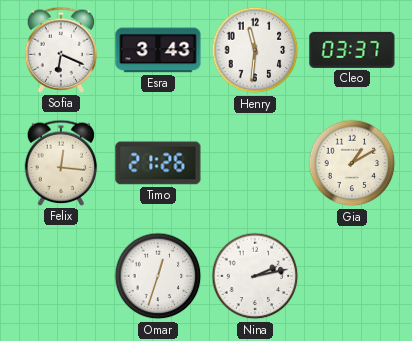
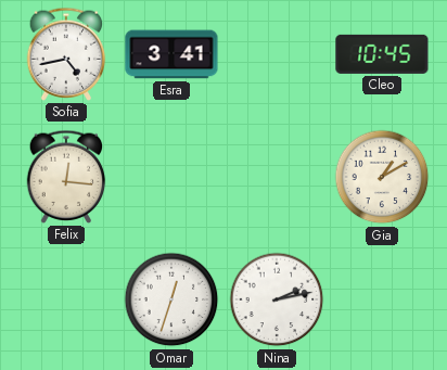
Sofia: 6:19 -> 4:43
Esra: 3:43 -> 3:41
Henry: 11:31 -> none
Cleo: 03:37 -> 10:45
Timo: 21:26 -> none
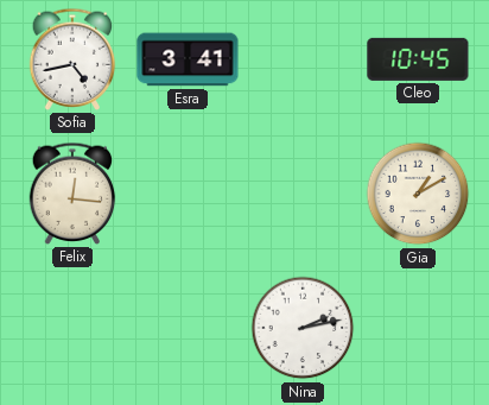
Omar: 12:33 -> none
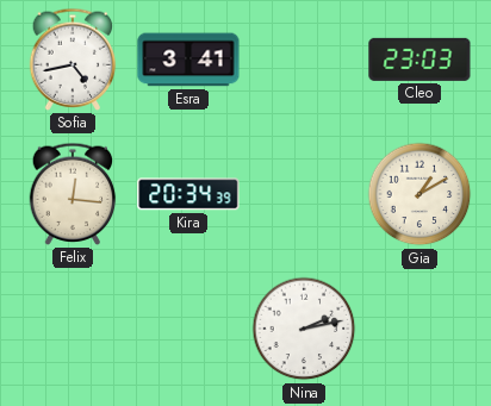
Cleo: 10:45 -> 23:03
Kira: none -> 20:34
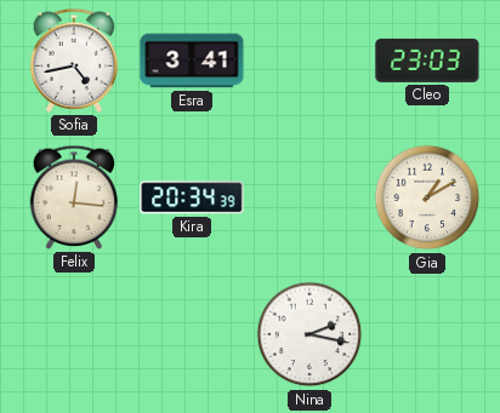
Nina: 2:13 -> 2:17
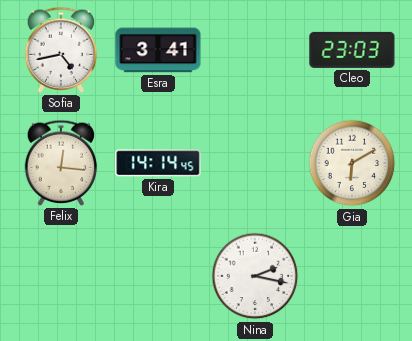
Kira: 20:34 -> 14:14
Gia: 1:10 -> 6:10
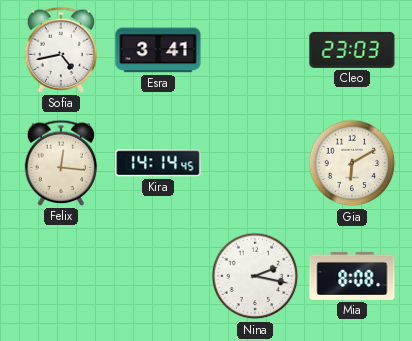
Mia: none -> 8:08
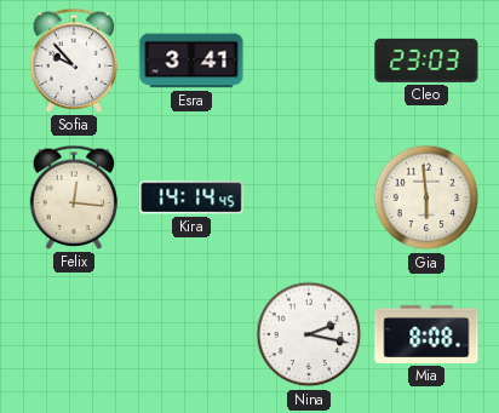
Sofia: 4:43 -> 9:53
Gia: 6:10 -> 5:59
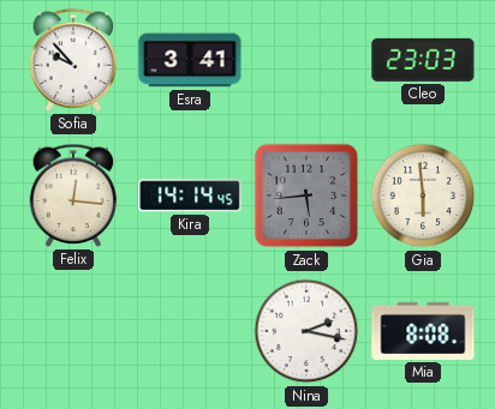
Zack: none -> 5:44
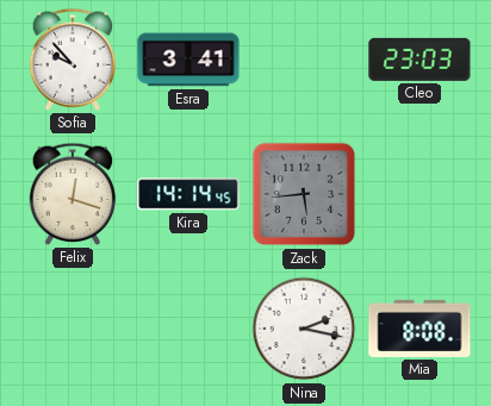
Felix: 12:16 -> 12:18
Gia: 5:59 -> none
